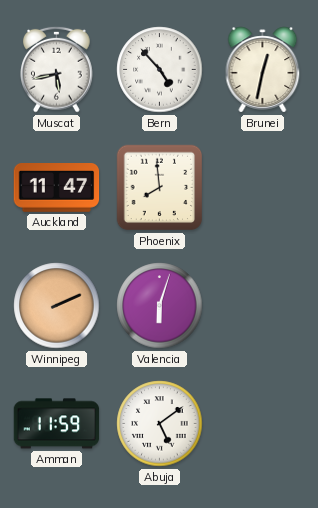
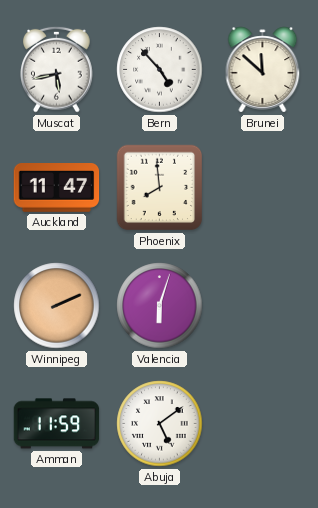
Brunei: 12:32 -> 11:52
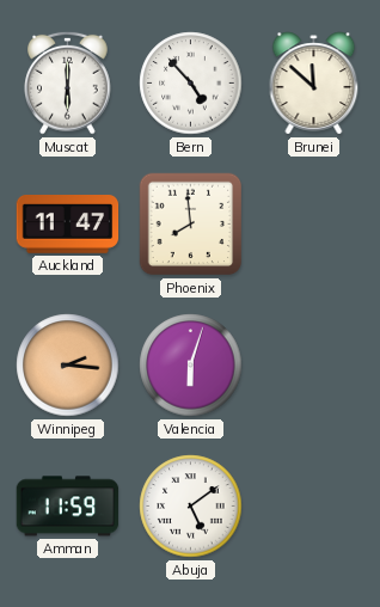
Muscat: 5:43 -> 6:00
Winnipeg: 2:11 -> 2:16
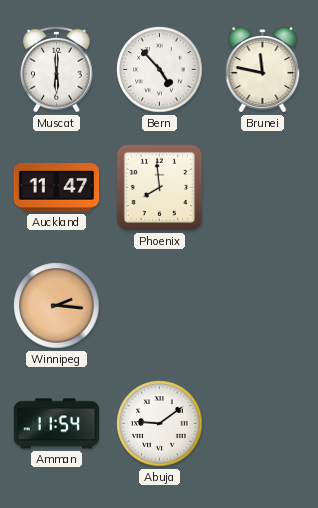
Brunei: 11:52 -> 11:47
Valencia: 6:03 -> none
Amman: 11:59 -> 11:54
Abuja: 5:09 -> 9:09
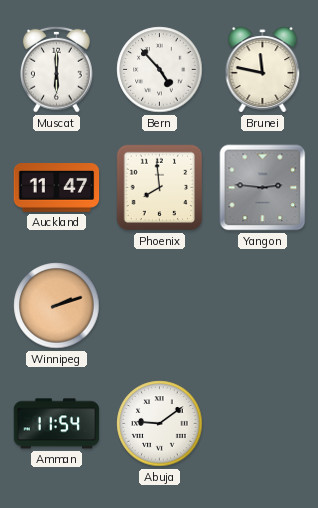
Yangon: none -> 2:46
Winnipeg: 2:16 -> 2:12
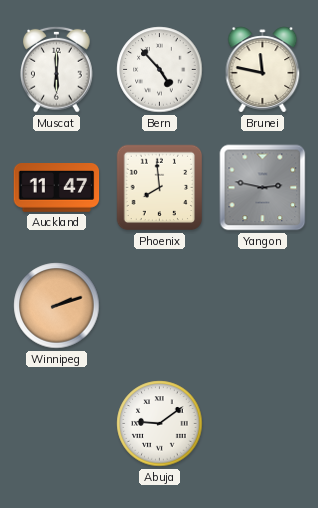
Yangon: 2:46 -> 2:47
Amman: 11:54 -> none
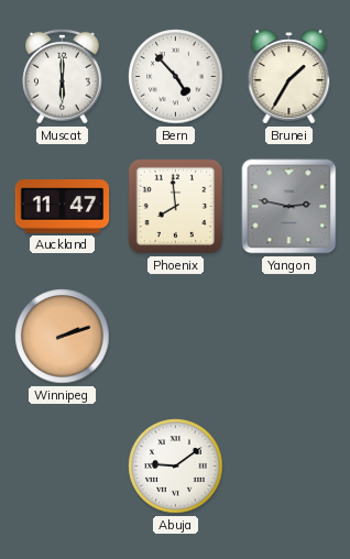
Brunei: 11:47 -> 1:35
